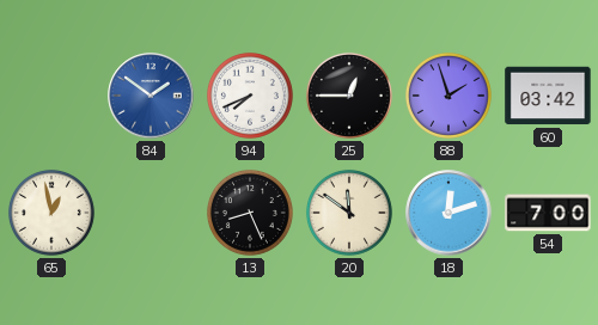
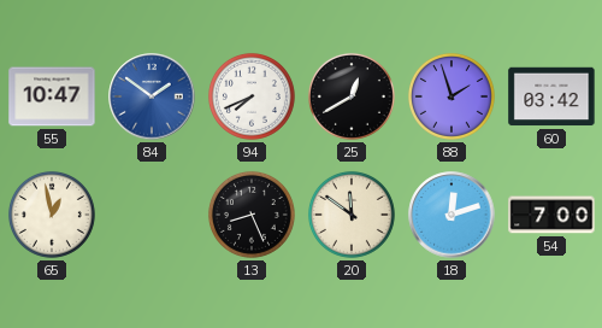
55: none -> 10:47
25: 12:45 -> 12:40
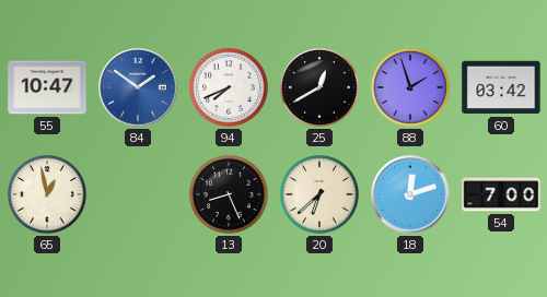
20: 11:51 -> 6:38
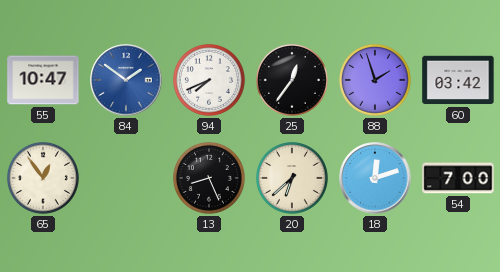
25: 12:40 -> 12:36
65: 12:58 -> 12:54
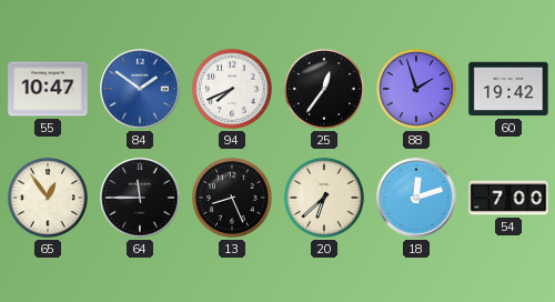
60: 03:42 -> 19:42
64: none -> 11:45
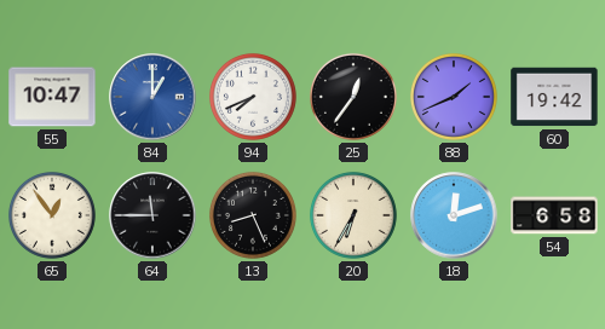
84: 1:51 -> 1:00
88: 1:57 -> 1:41
20: 6:38 -> 6:35
54: 7:00 -> 6:58
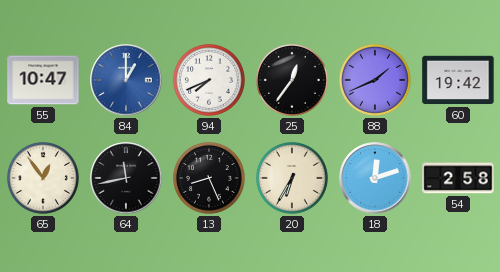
64: 11:45 -> 11:43
54: 6:58 -> 2:58
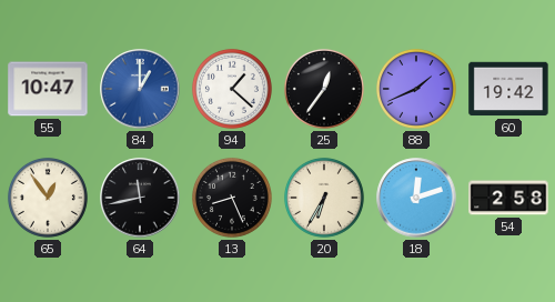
94: 7:41 -> 1:22
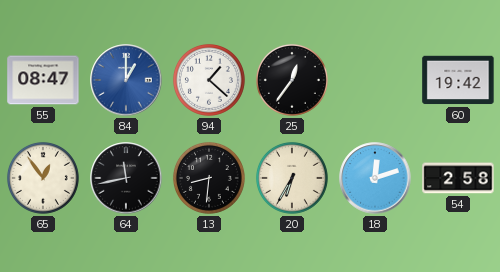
55: 10:47 -> 08:47
88: 1:41 -> none
13: 8:26 -> 8:31
